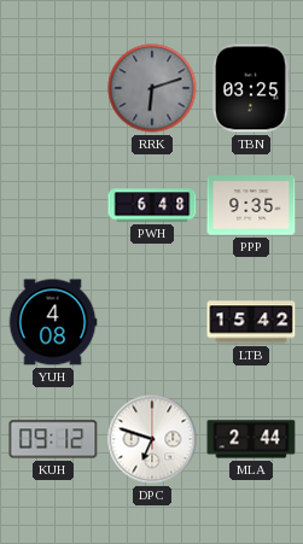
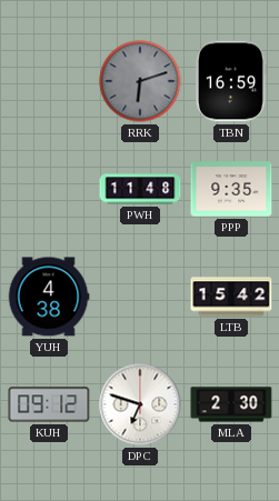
TBN: 03:25 -> 16:59
PWH: 6:48 -> 11:48
YUH: 4:08 -> 4:38
MLA: 2:44 -> 2:30
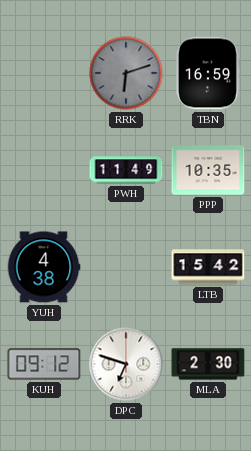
PWH: 11:48 -> 11:49
PPP: 9:35 -> 10:35
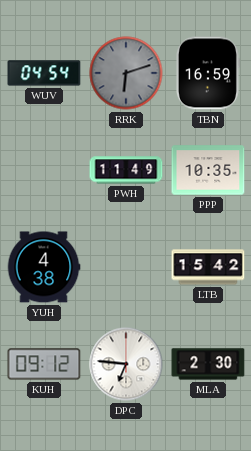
WUV: none -> 04:54
DPC: 6:48 -> 6:46
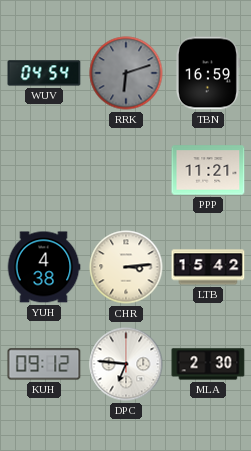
PWH: 11:49 -> none
PPP: 10:35 -> 11:21
CHR: none -> 3:14
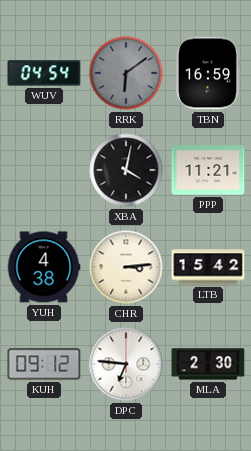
RRK: 6:12 -> 6:09
XBA: none -> 4:02
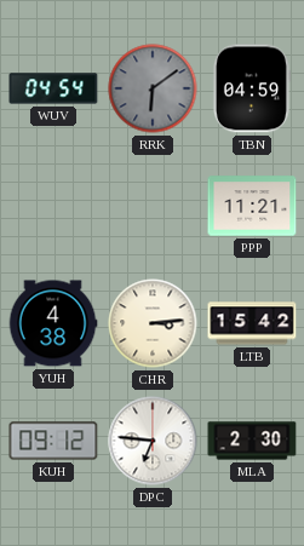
TBN: 16:59 -> 04:59
XBA: 4:02 -> none
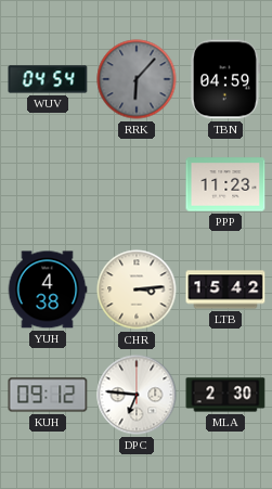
RRK: 6:09 -> 6:07
PPP: 11:21 -> 11:23
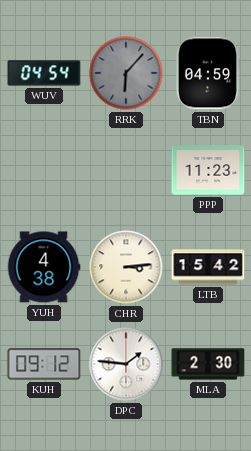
DPC: 6:46 -> 1:46
